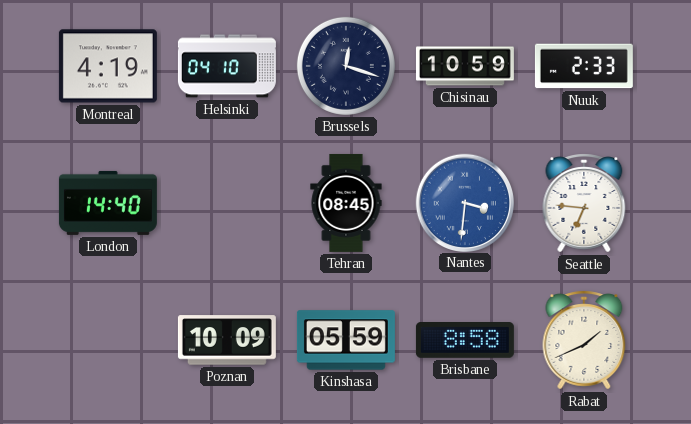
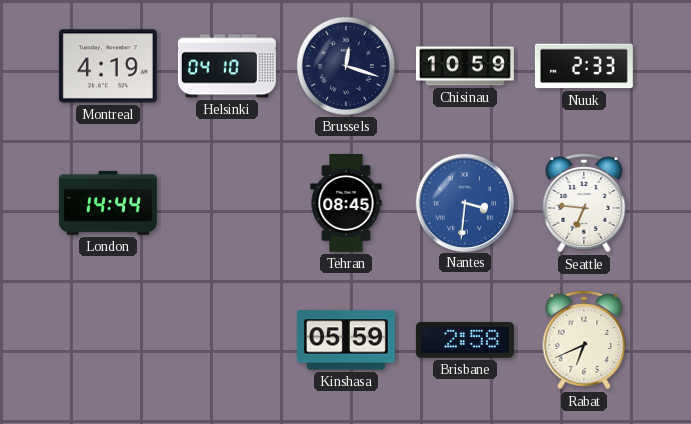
London: 14:40 -> 14:44
Poznan: 10:09 -> none
Brisbane: 8:58 -> 2:58
Rabat: 1:41 -> 6:41
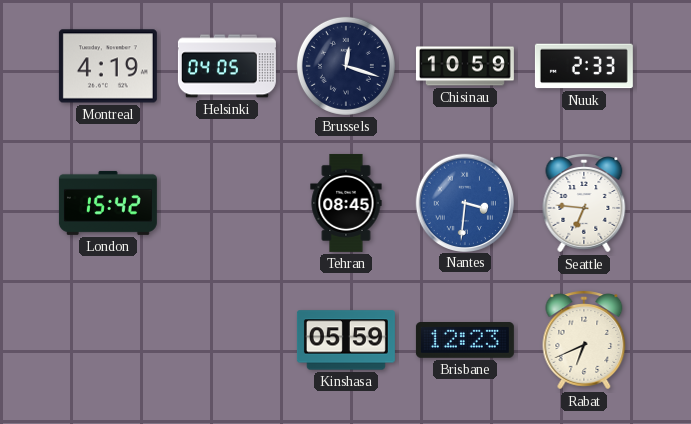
Helsinki: 04:10 -> 04:05
London: 14:44 -> 15:42
Brisbane: 2:58 -> 12:23
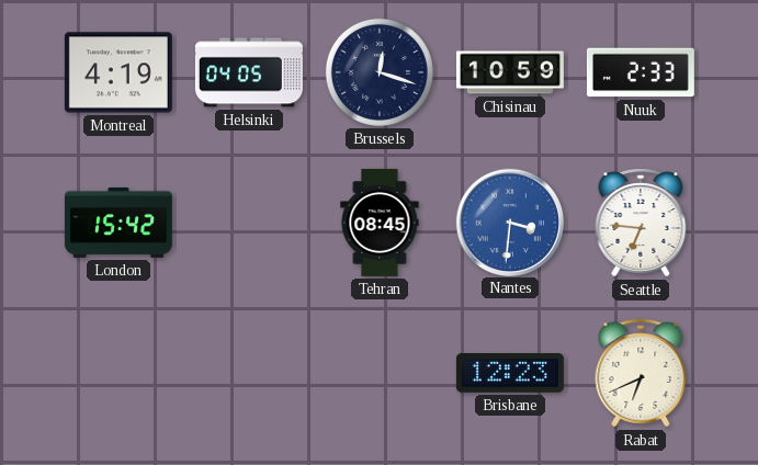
Kinshasa: 05:59 -> none
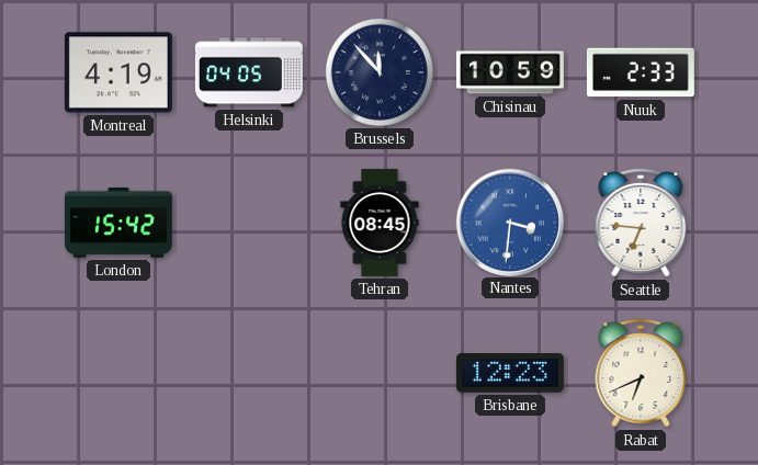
Brussels: 12:18 -> 11:53
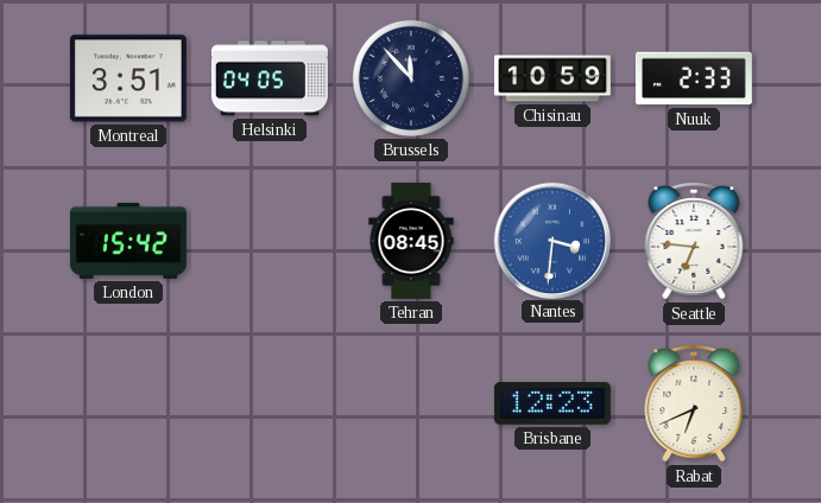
Montreal: 4:19 -> 3:51
